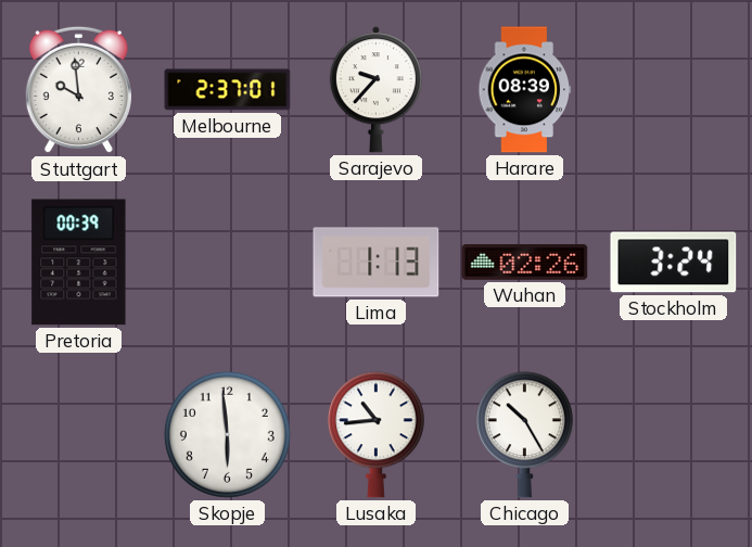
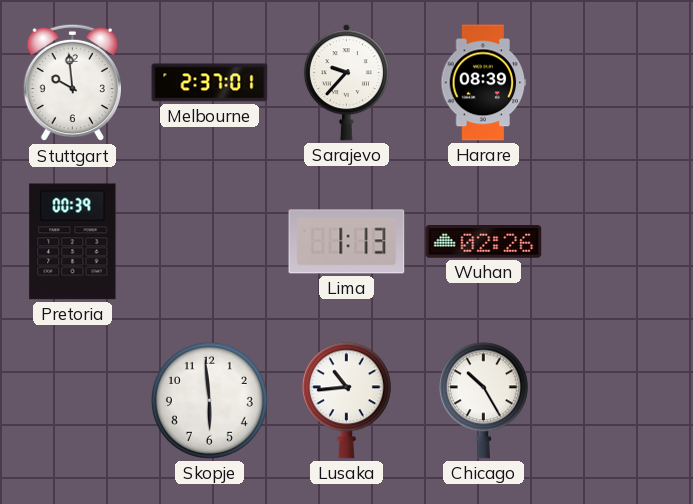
Stockholm: 3:24 -> none
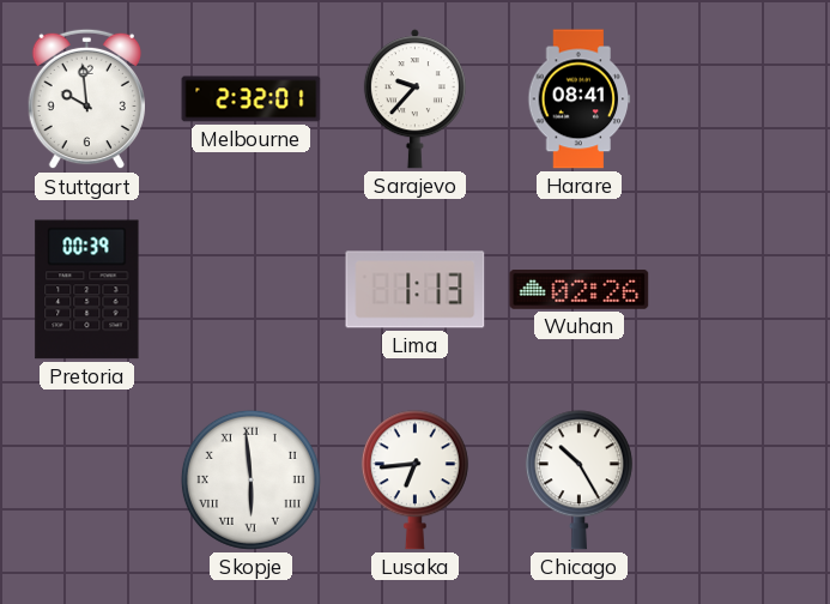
Melbourne: 2:37 -> 2:32
Harare: 08:39 -> 08:41
Skopje numerals: Arabic -> Roman
Lusaka: 10:44 -> 6:44
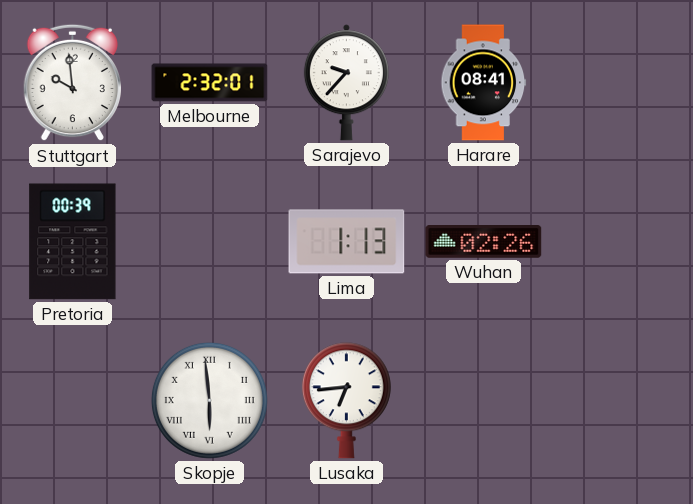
Chicago: 10:25 -> none
